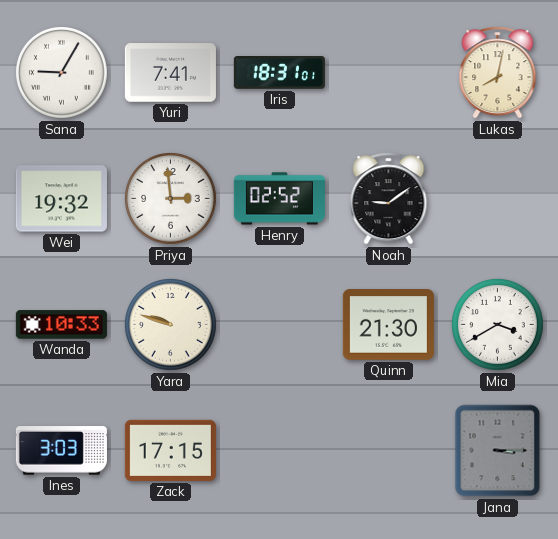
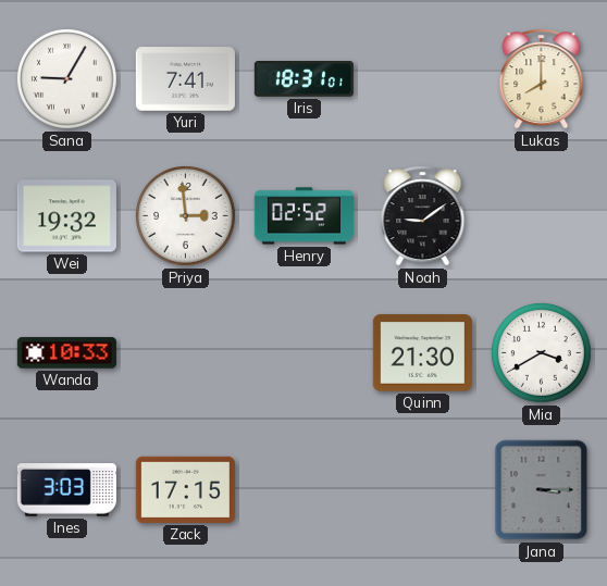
Lukas: 8:02 -> 8:00
Yara: 9:48 -> none
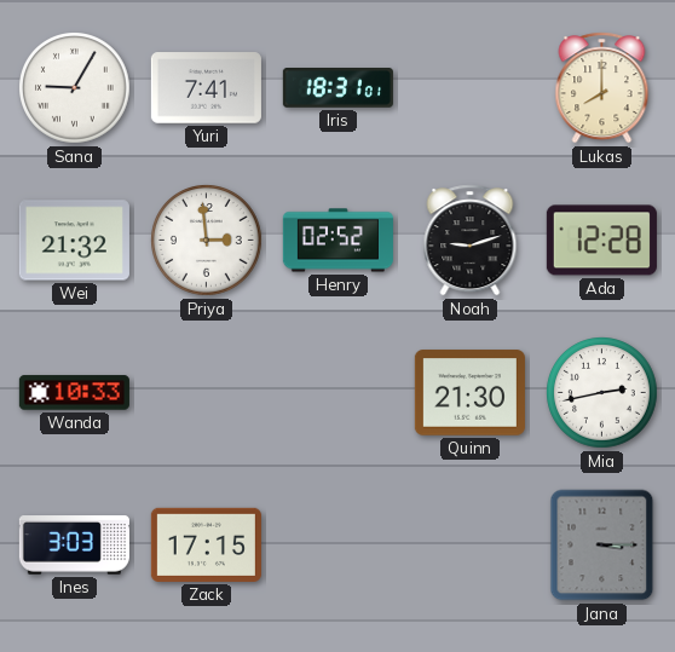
Wei: 19:32 -> 21:32
Noah: 9:09 -> 9:12
Ada: none -> 12:28
Mia: 3:40 -> 2:43
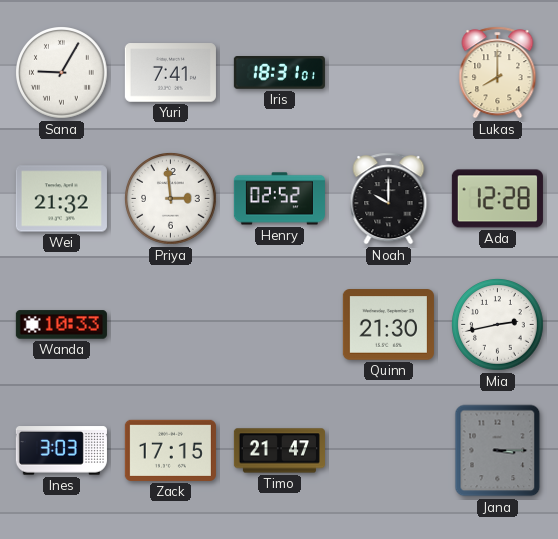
Noah: 9:12 -> 10:00
Timo: none -> 21:47
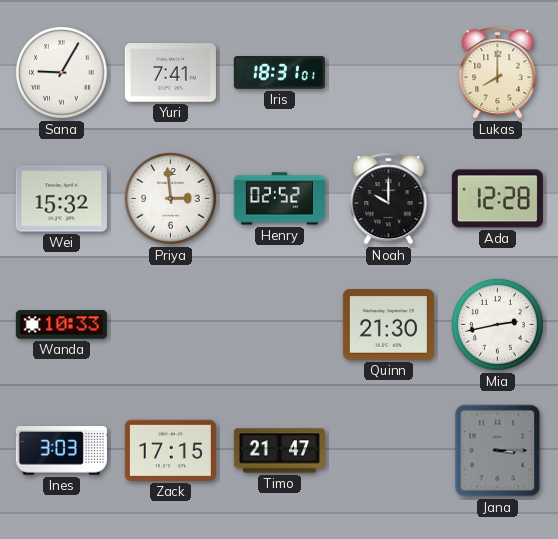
Wei: 21:32 -> 15:32
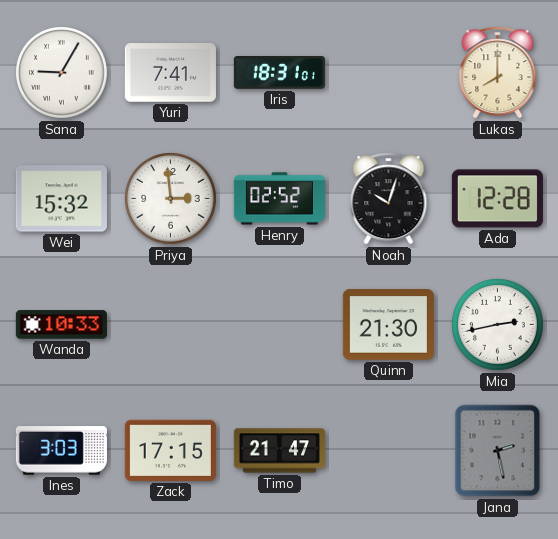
Noah: 10:00 -> 10:03
Jana: 3:15 -> 2:28
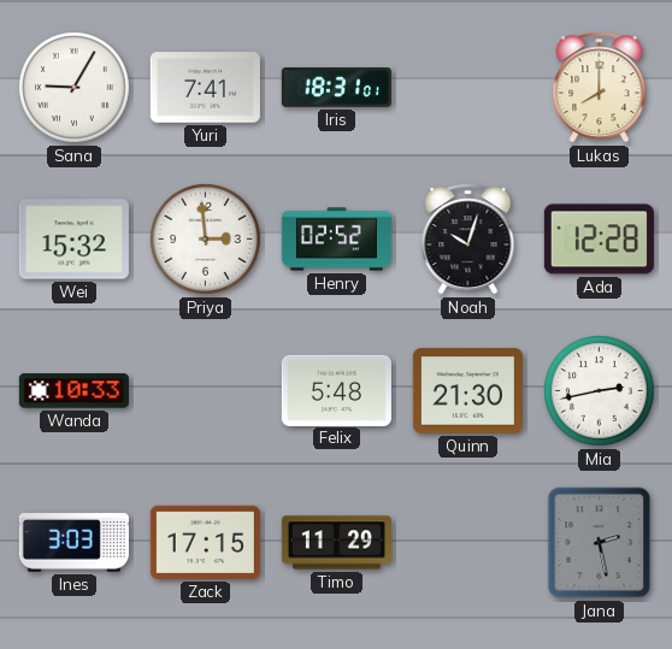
Felix: none -> 5:48
Timo: 21:47 -> 11:29
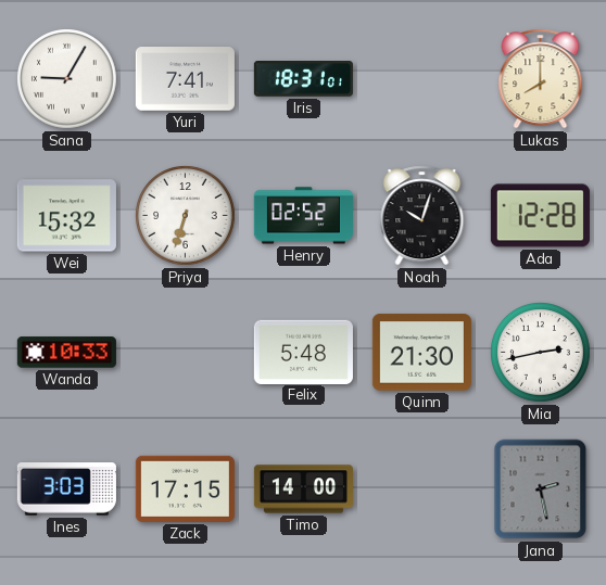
Priya: 2:59 -> 6:33
Timo: 11:29 -> 14:00
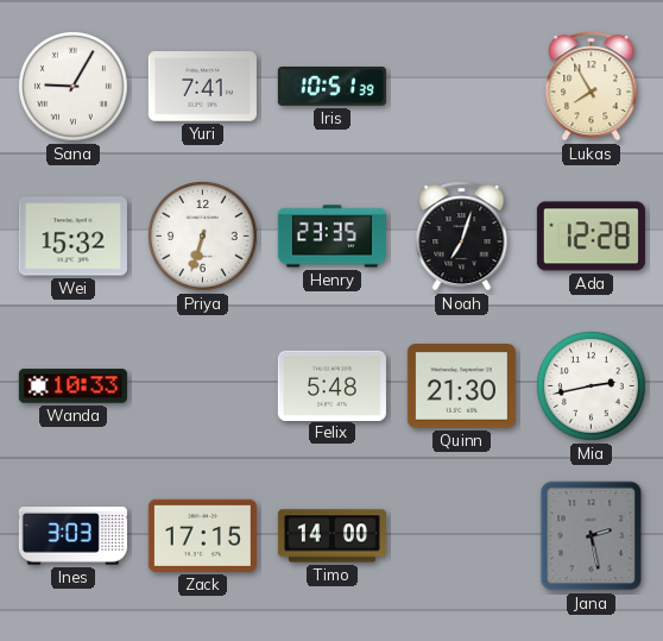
Iris: 18:31 -> 10:51
Lukas: 8:00 -> 7:55
Henry: 02:52 -> 23:35
Noah: 10:03 -> 7:03
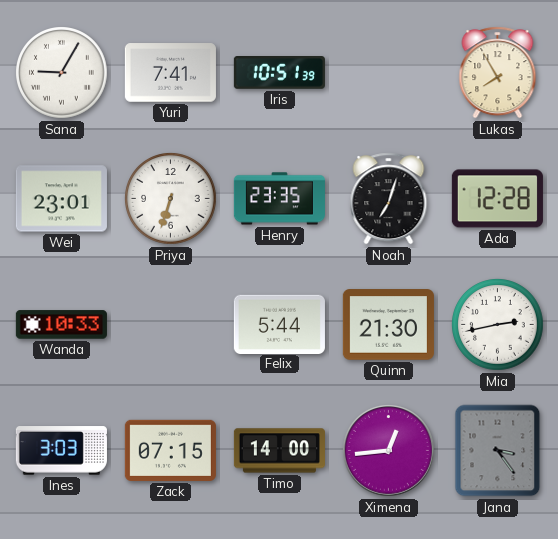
Wei: 15:32 -> 23:01
Felix: 5:48 -> 5:44
Zack: 17:15 -> 07:15
Ximena: none -> 12:44
Jana: 2:28 -> 3:24
